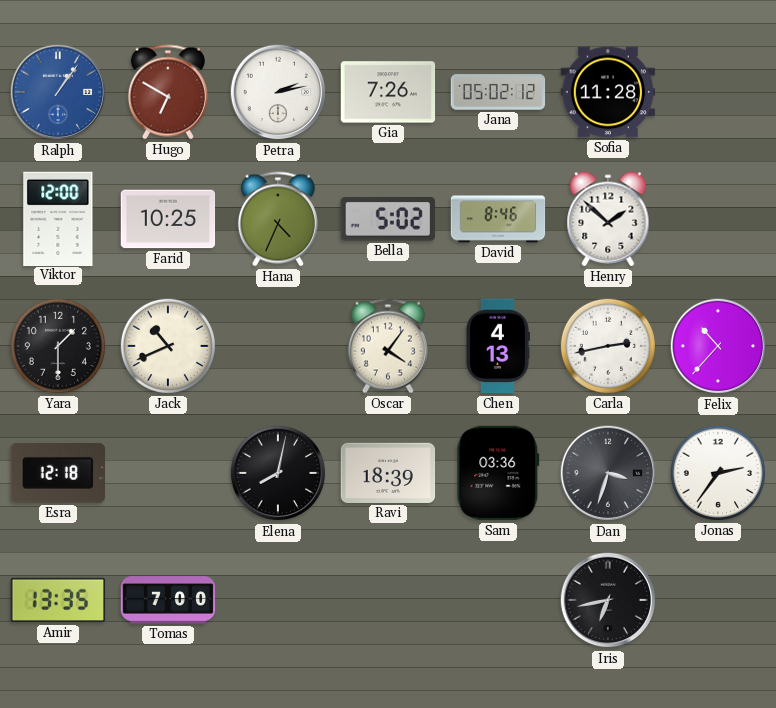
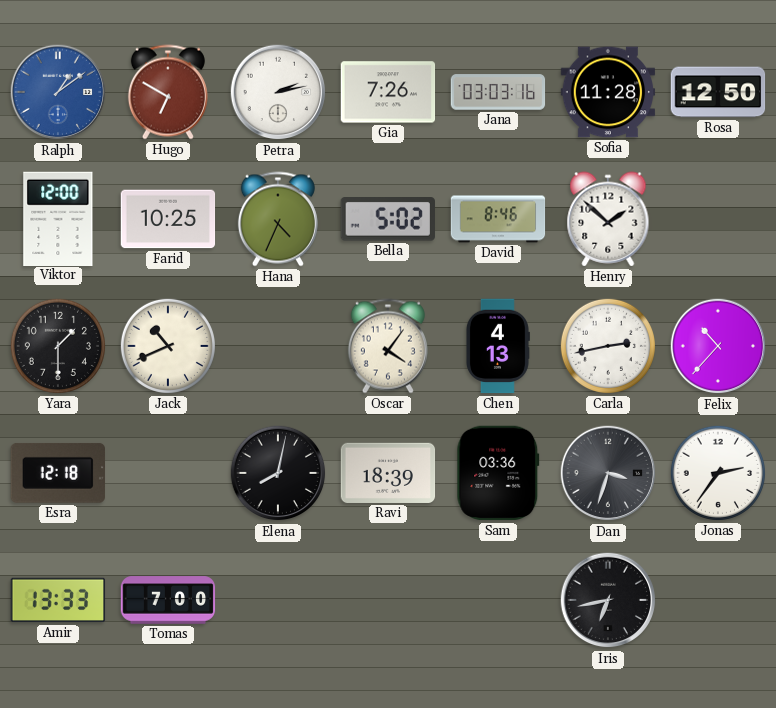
Ralph: 1:06 -> 1:09
Jana: 05:02 -> 03:03
Rosa: none -> 12:50
Amir: 13:35 -> 13:33
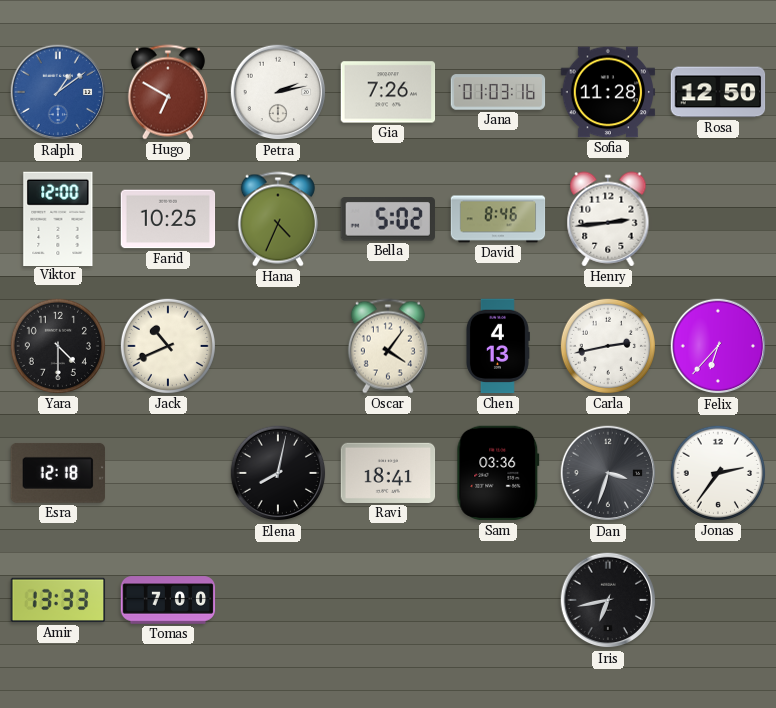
Jana: 03:03 -> 01:03
Henry: 1:52 -> 2:44
Yara: 1:30 -> 4:30
Felix: 10:37 -> 6:37
Ravi: 18:39 -> 18:41
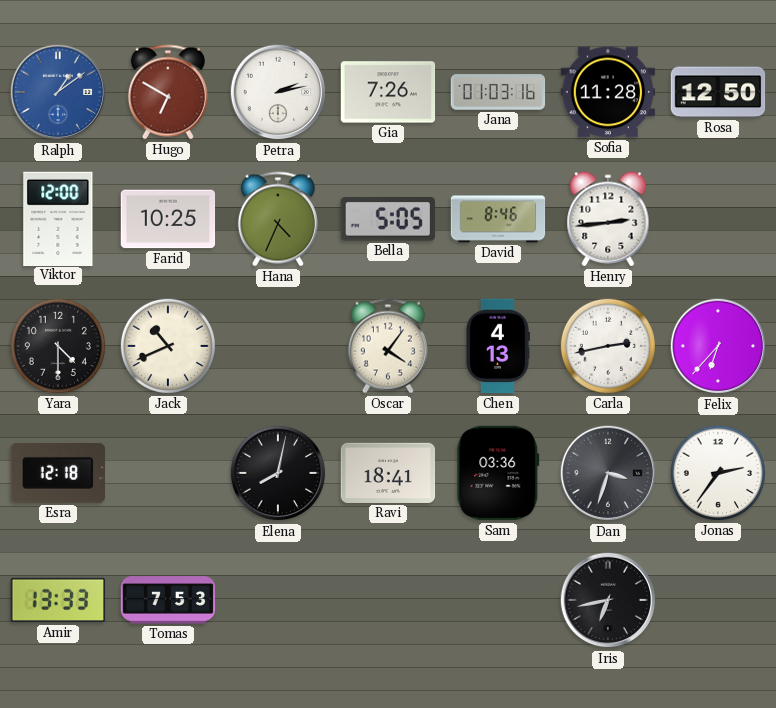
Bella: 5:02 -> 5:05
Tomas: 7:00 -> 7:53
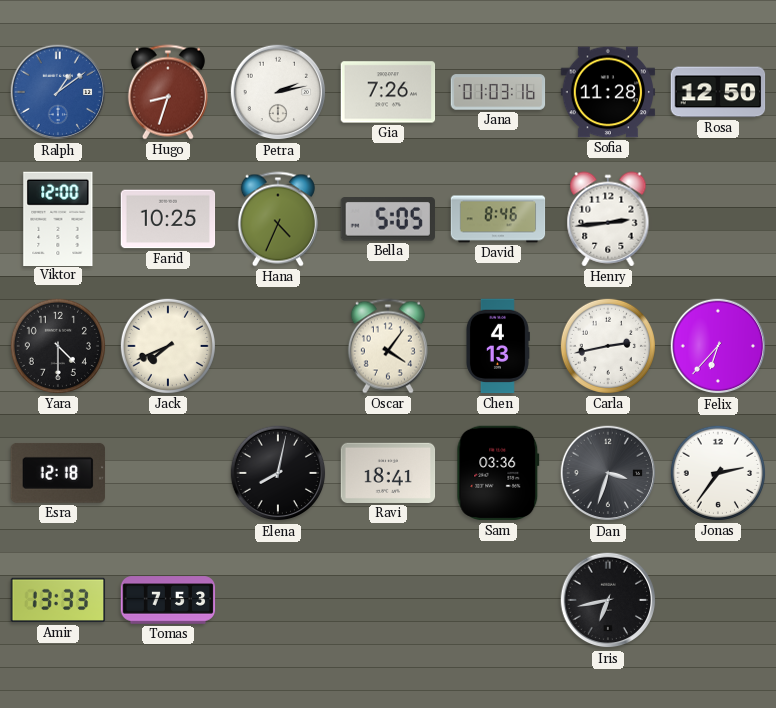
Hugo: 6:50 -> 8:33
Jack: 10:41 -> 7:41
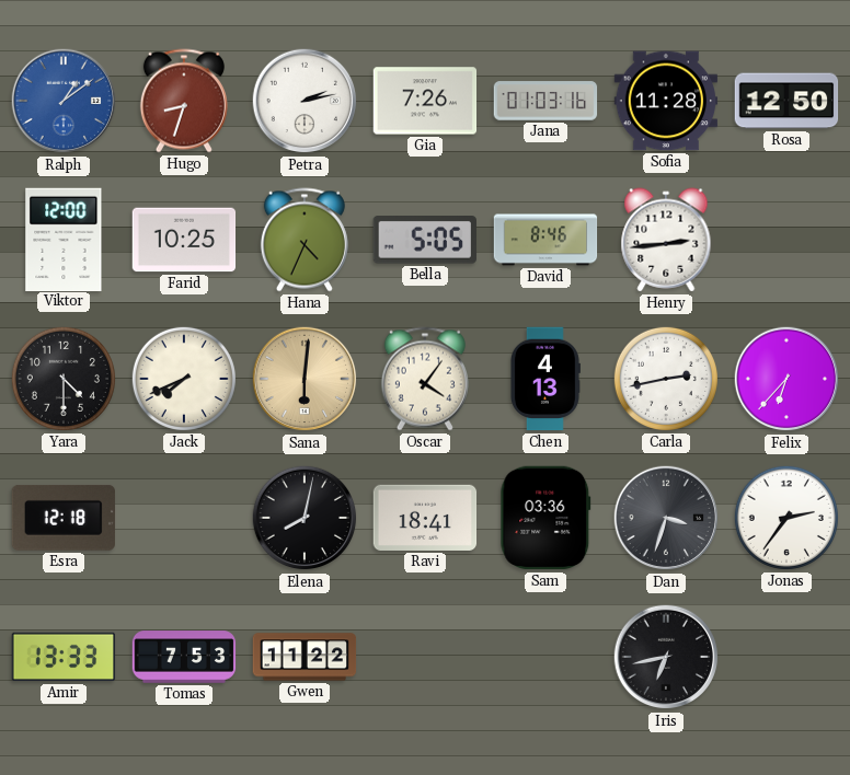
Sana: none -> 6:01
Gwen: none -> 11:22
